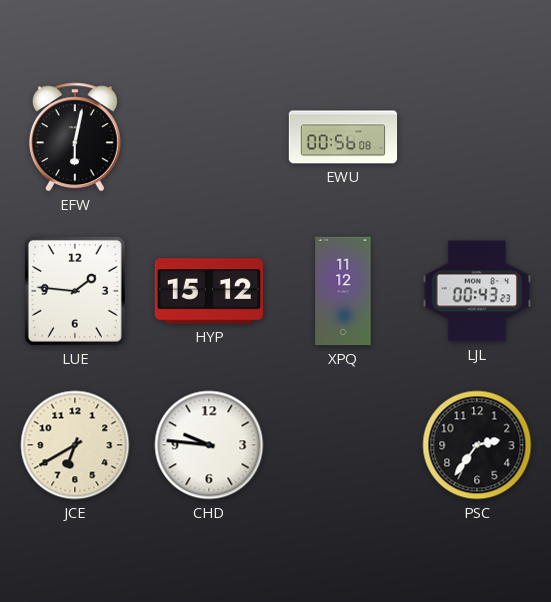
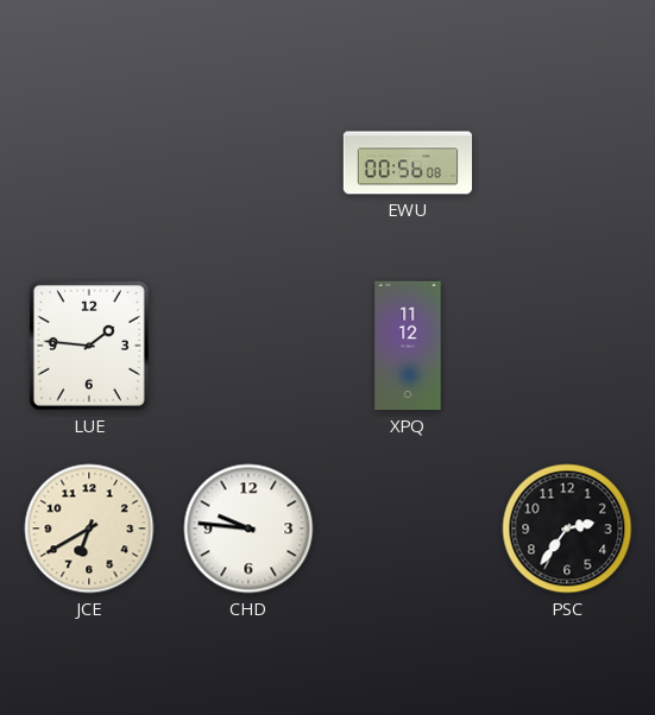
EFW: 6:02 -> none
HYP: 15:12 -> none
LJL: 00:43 -> none
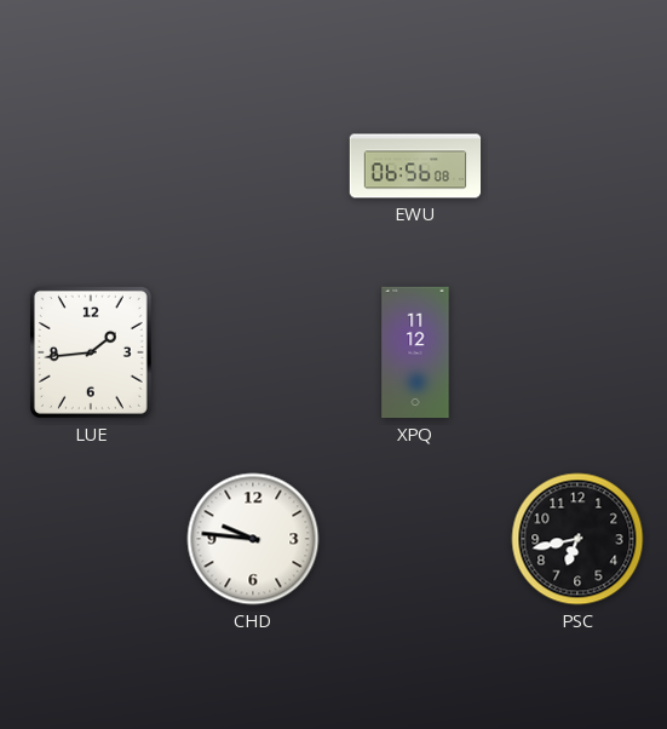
EWU: 00:56 -> 06:56
LUE: 1:46 -> 1:44
JCE: 6:40 -> none
PSC: 2:36 -> 6:43
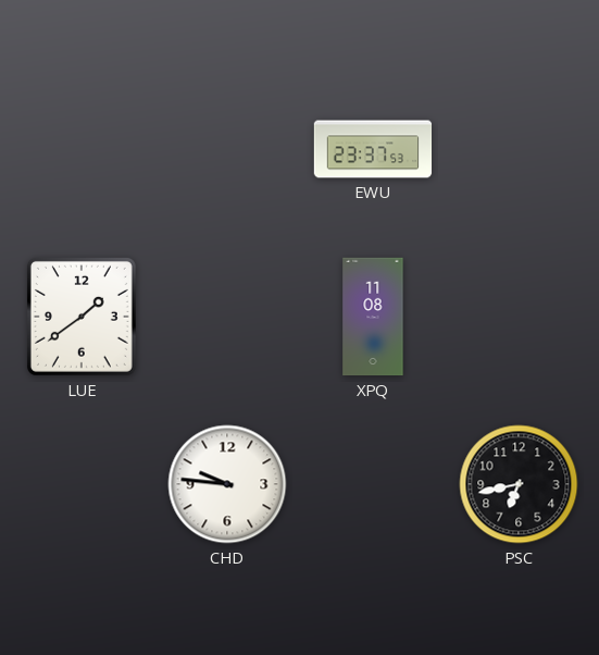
EWU: 06:56 -> 23:37
LUE: 1:44 -> 1:39
XPQ: 11:12 -> 11:08
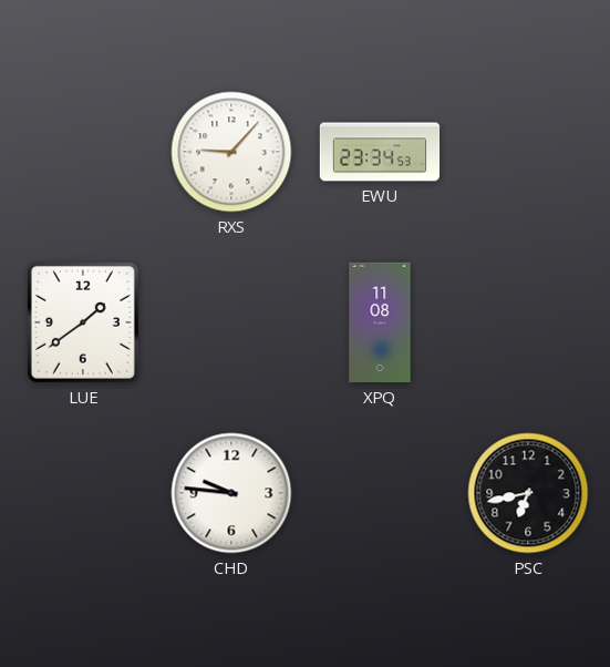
RXS: none -> 9:07
EWU: 23:37 -> 23:34
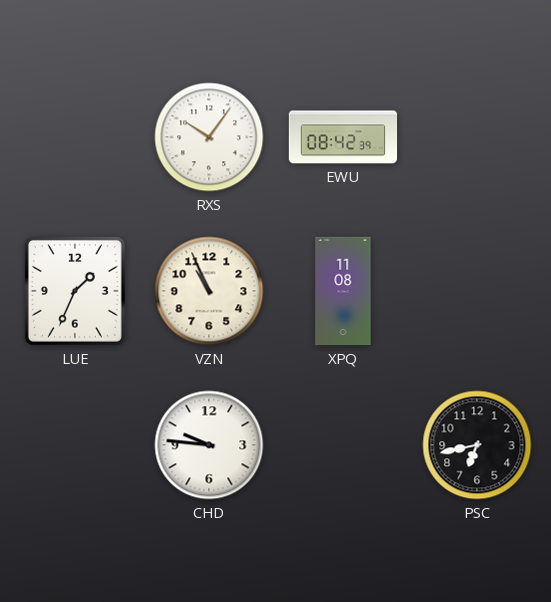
RXS: 9:07 -> 10:06
EWU: 23:34 -> 08:42
LUE: 1:39 -> 1:34
VZN: none -> 10:56
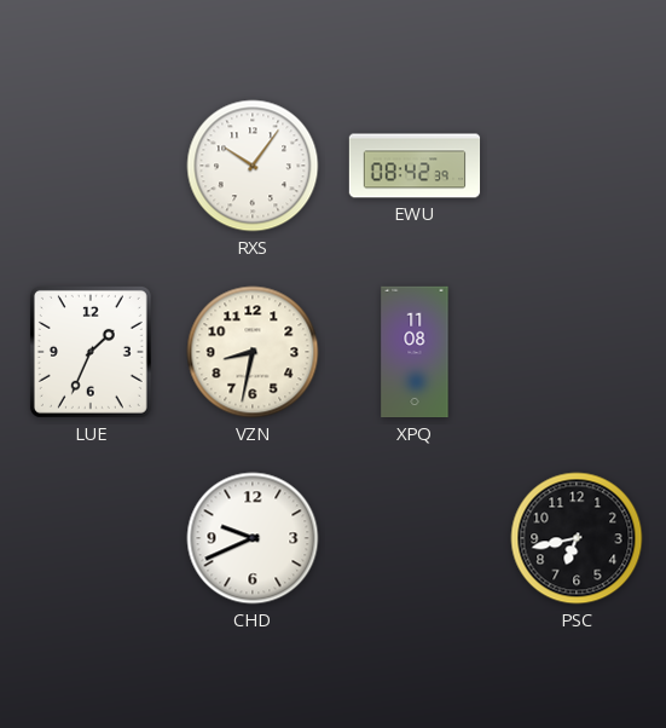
VZN: 10:56 -> 8:32
CHD: 9:46 -> 9:41
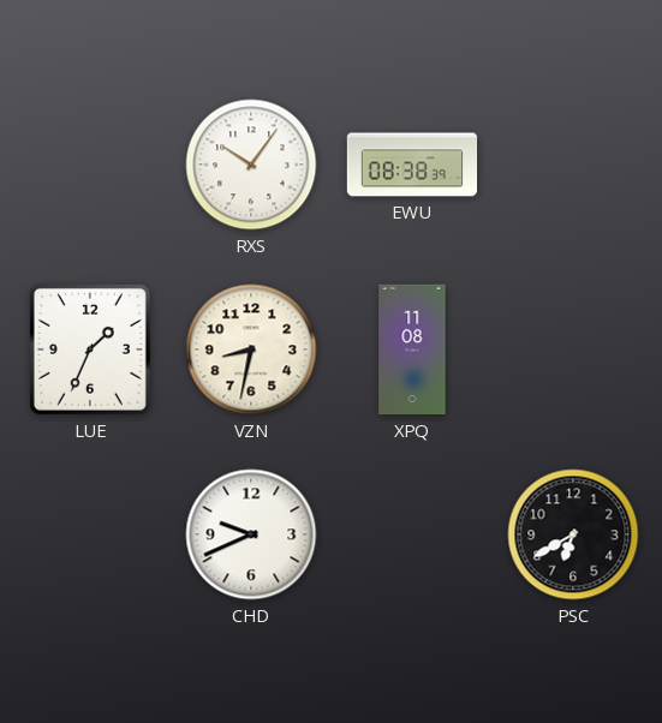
EWU: 08:42 -> 08:38
PSC: 6:43 -> 6:40
